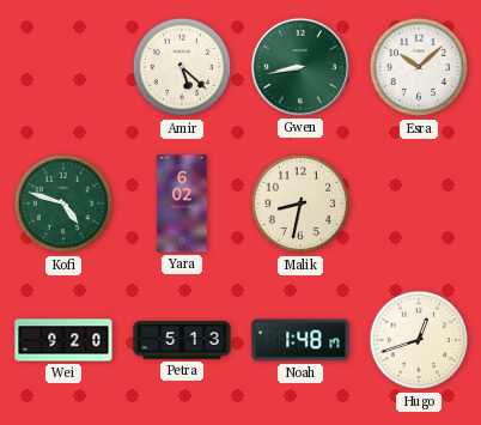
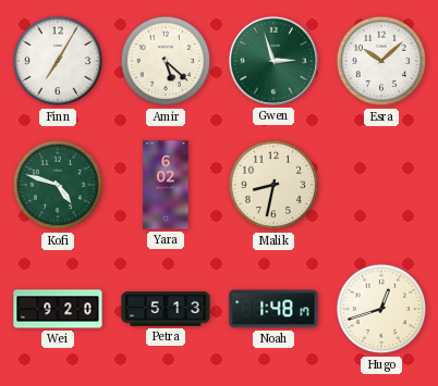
Finn: none -> 7:05
Gwen: 8:43 -> 2:57
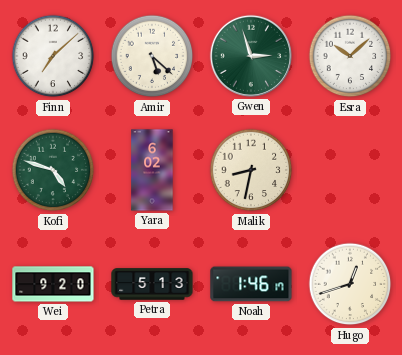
Finn: 7:05 -> 7:08
Noah: 1:48 -> 1:46
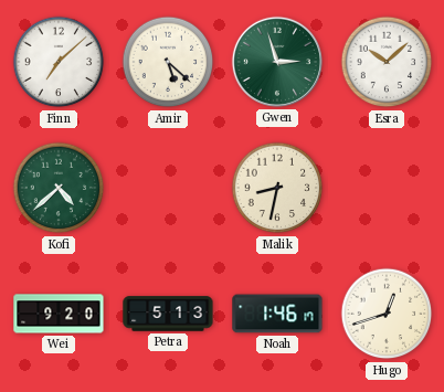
Kofi: 4:48 -> 4:38
Yara: 6:02 -> none
